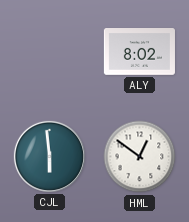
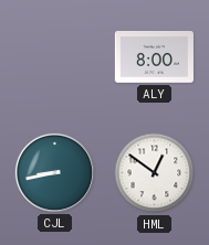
ALY: 8:02 -> 8:00
CJL: 5:59 -> 8:43
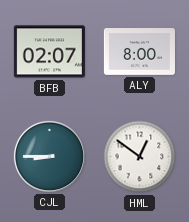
BFB: none -> 02:07
CJL: 8:43 -> 8:45
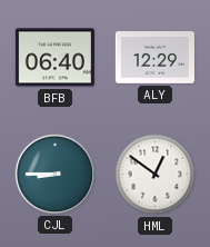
BFB: 02:07 -> 06:40
ALY: 8:00 -> 12:29
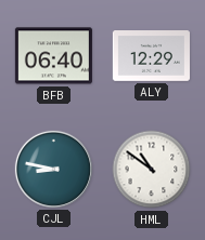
CJL: 8:45 -> 8:47
HML: 12:51 -> 10:51
